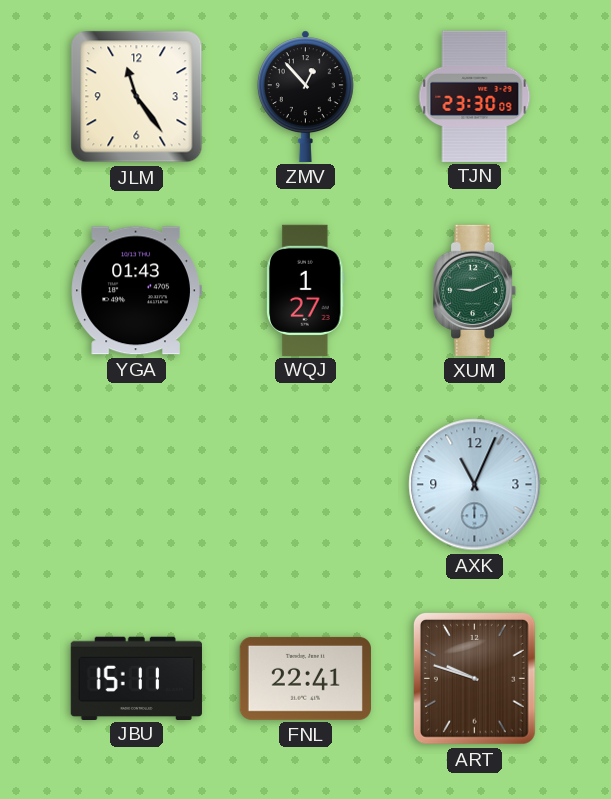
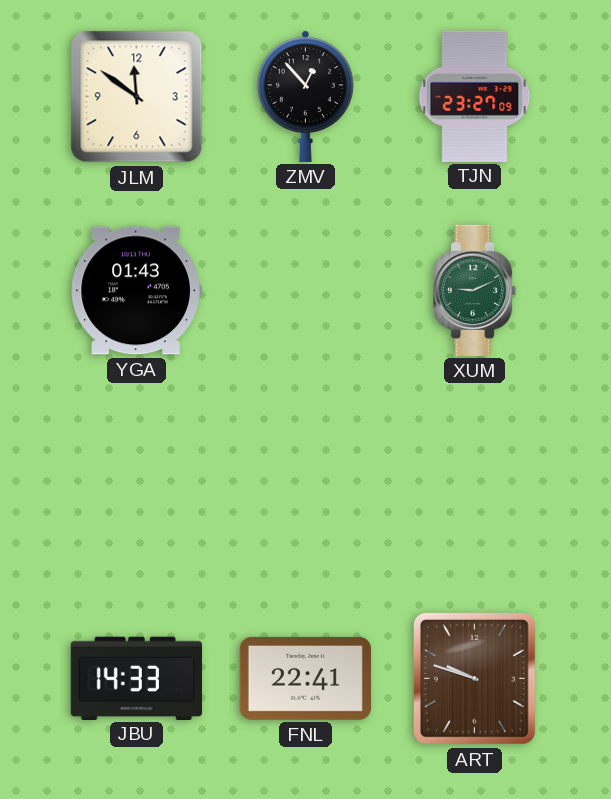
JLM: 11:24 -> 11:51
TJN: 23:30 -> 23:27
WQJ: 1:27 -> none
AXK: 11:04 -> none
JBU: 15:11 -> 14:33
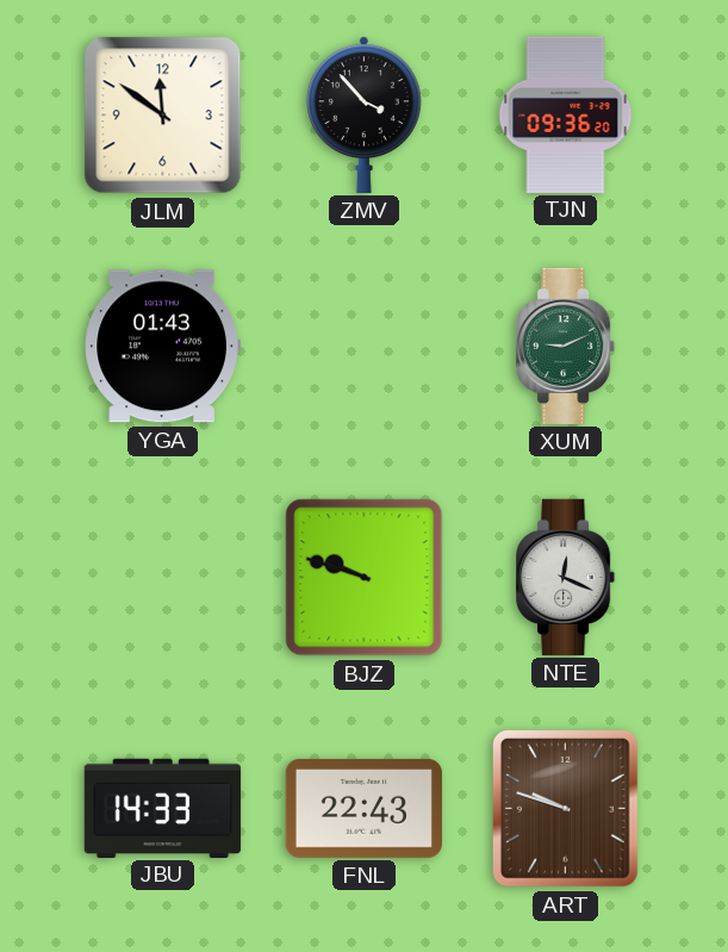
ZMV: 12:53 -> 3:53
TJN: 23:27 -> 09:36
BJZ: none -> 9:48
NTE: none -> 12:19
FNL: 22:41 -> 22:43
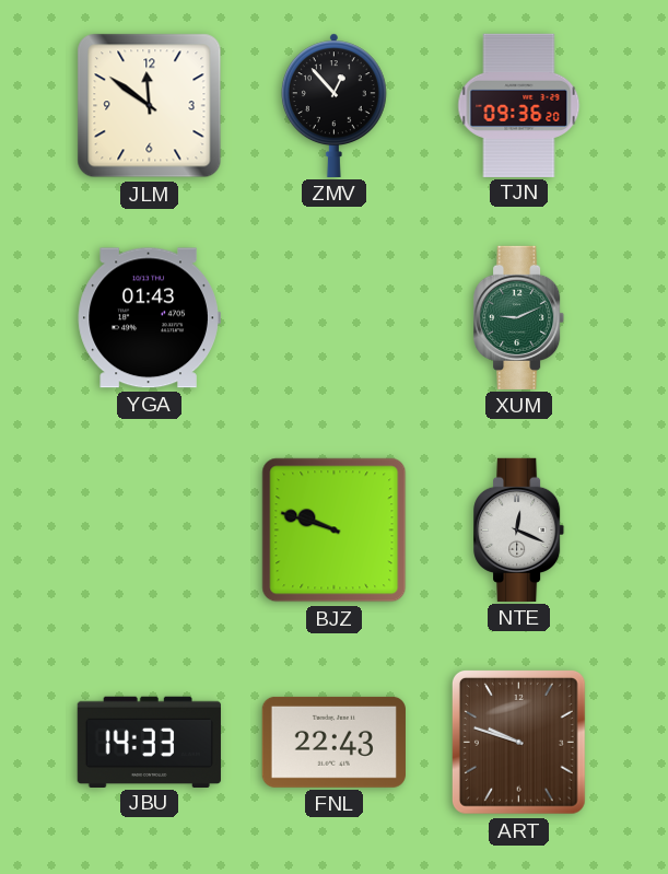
ZMV: 3:53 -> 12:53
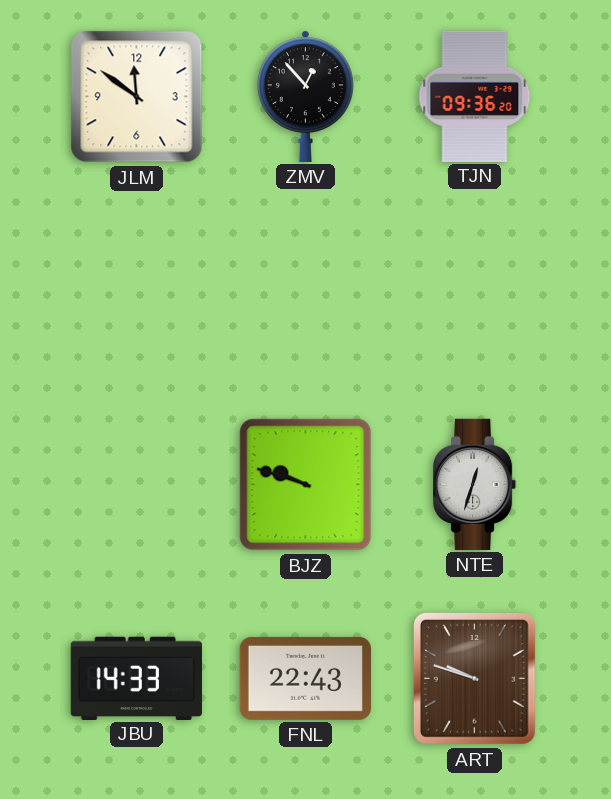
YGA: 01:43 -> none
XUM: 9:11 -> none
NTE: 12:19 -> 12:33
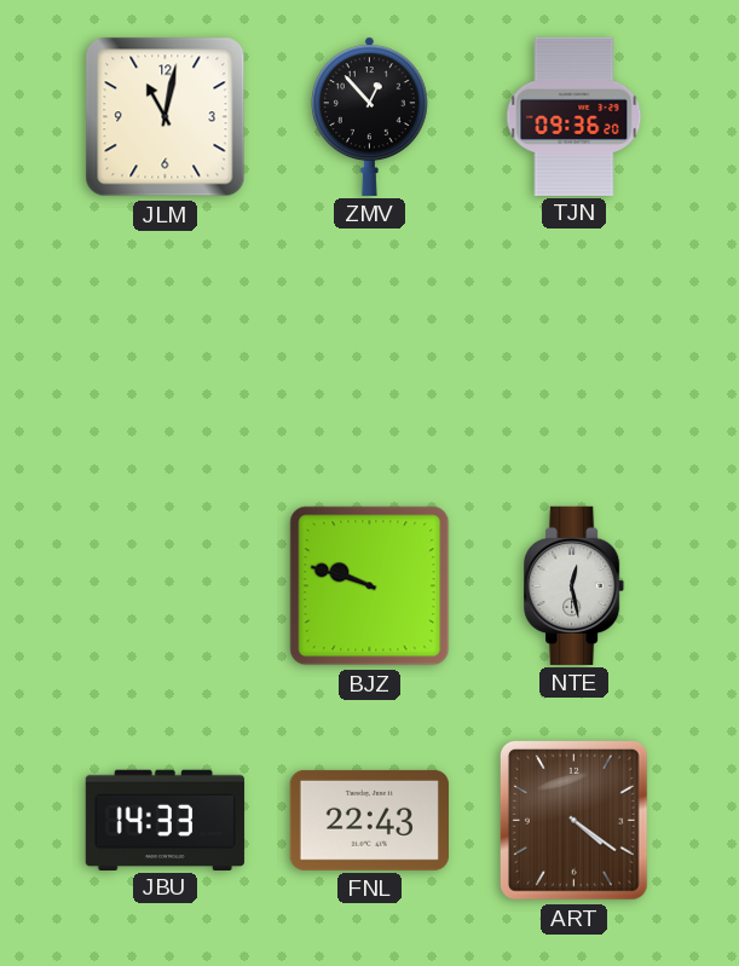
JLM: 11:51 -> 11:02
NTE: 12:33 -> 12:28
ART: 9:48 -> 4:21
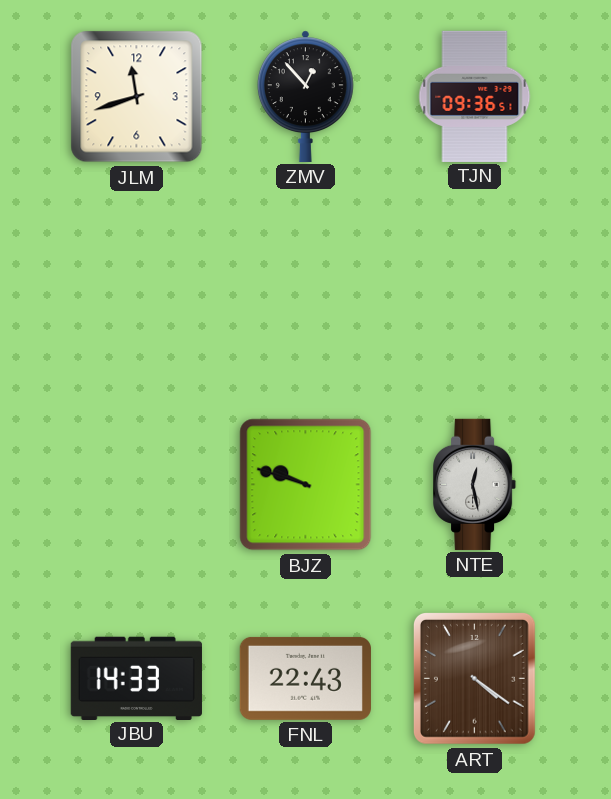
JLM: 11:02 -> 11:42
TJN: 09:36:20 -> 09:36:51
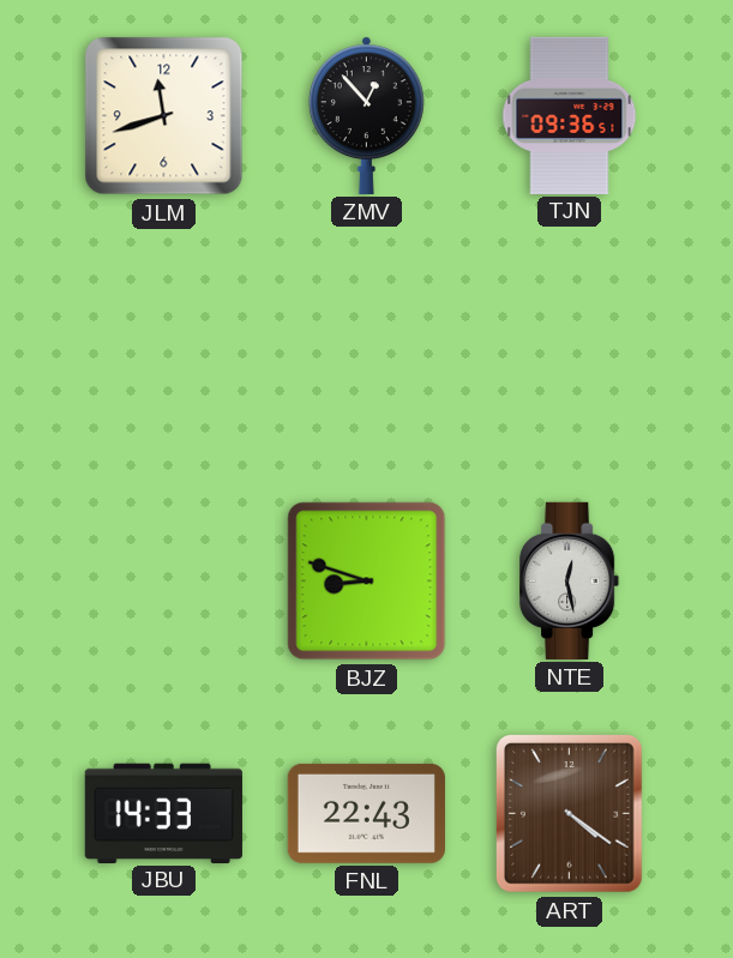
BJZ: 9:48 -> 8:48
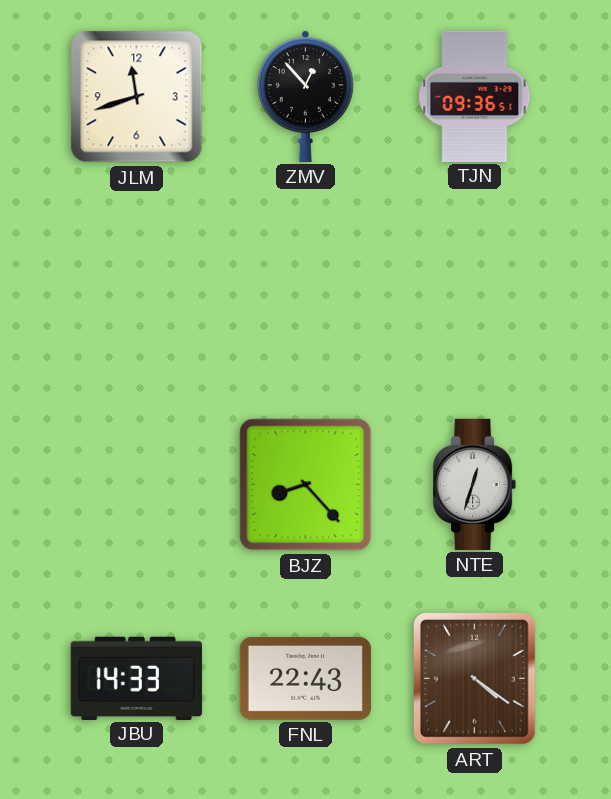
BJZ: 8:48 -> 8:23
NTE: 12:28 -> 12:33
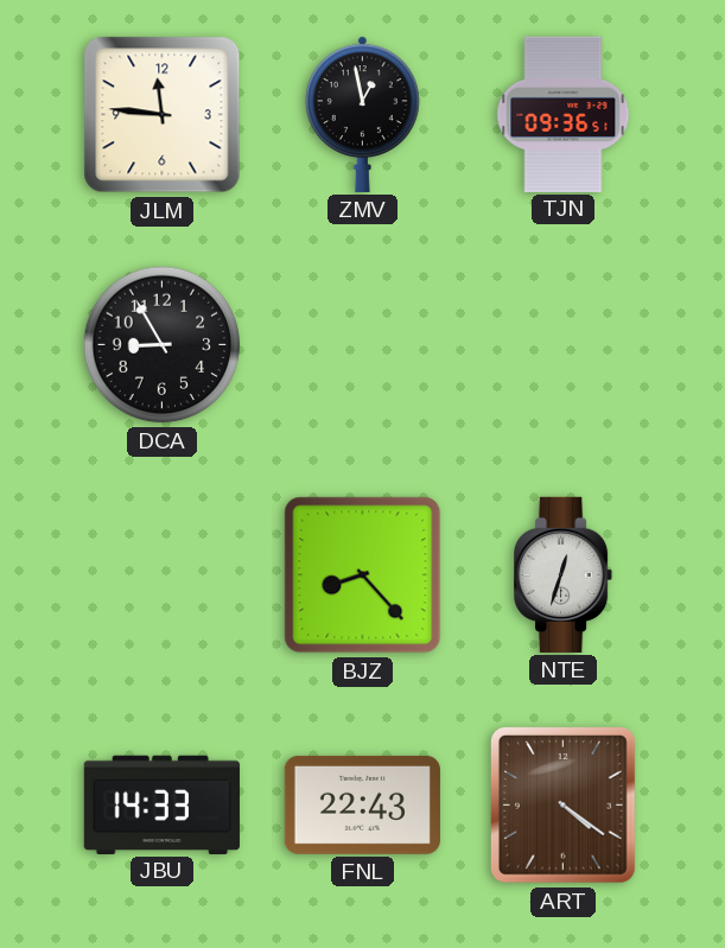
JLM: 11:42 -> 11:46
ZMV: 12:53 -> 12:58
DCA: none -> 8:55
